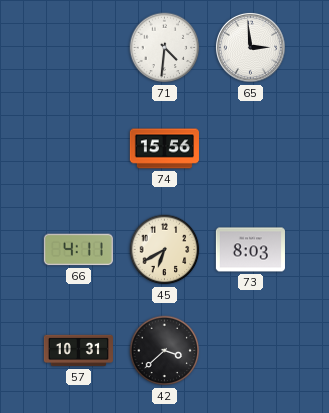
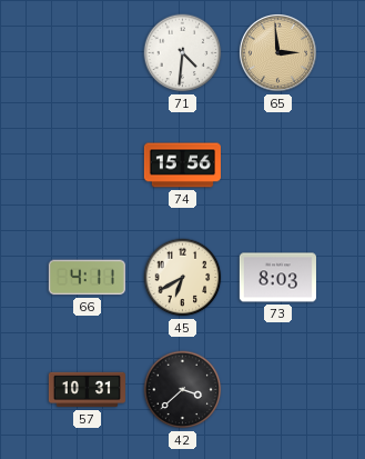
65 dial: white -> champagne
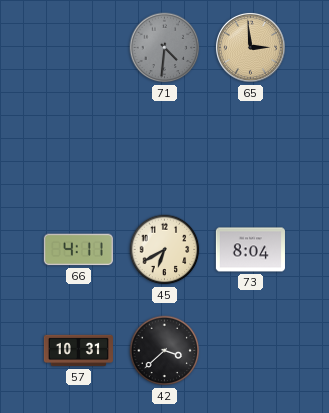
71 dial: white -> grey
74: 15:56 -> none
73: 8:03 -> 8:04
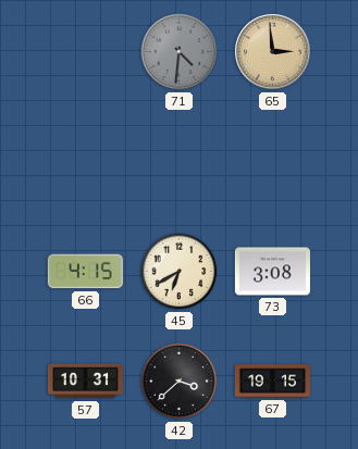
66: 4:11 -> 4:15
73: 8:04 -> 3:08
67: none -> 19:15
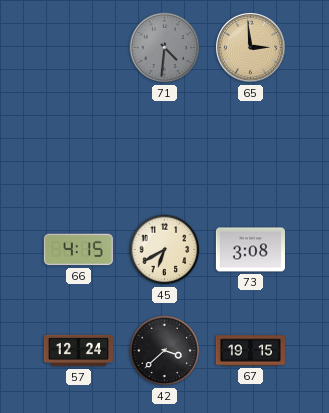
57: 10:31 -> 12:24
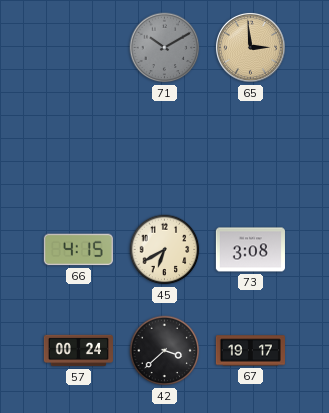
71: 4:31 -> 10:10
57: 12:24 -> 00:24
67: 19:15 -> 19:17
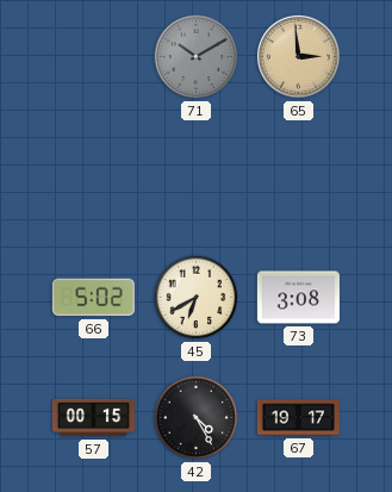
66: 4:15 -> 5:02
57: 00:24 -> 00:15
42: 3:38 -> 4:25
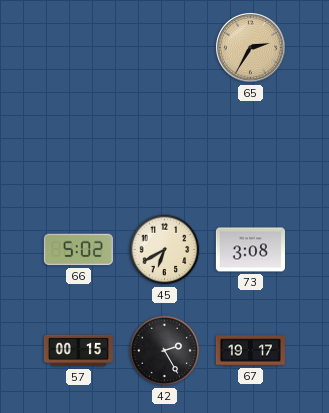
71: 10:10 -> none
65: 2:59 -> 2:35
42: 4:25 -> 2:25
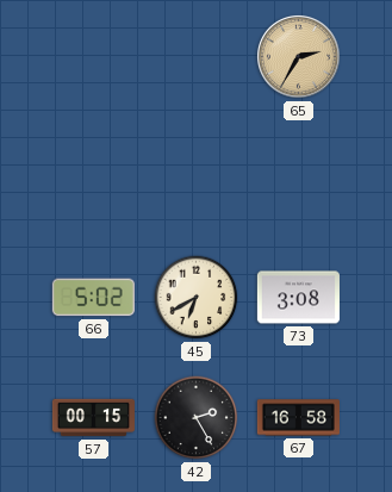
67: 19:17 -> 16:58
